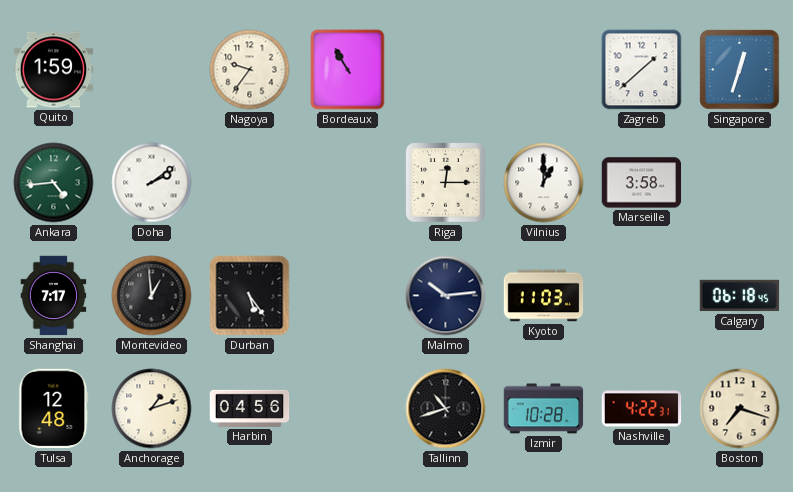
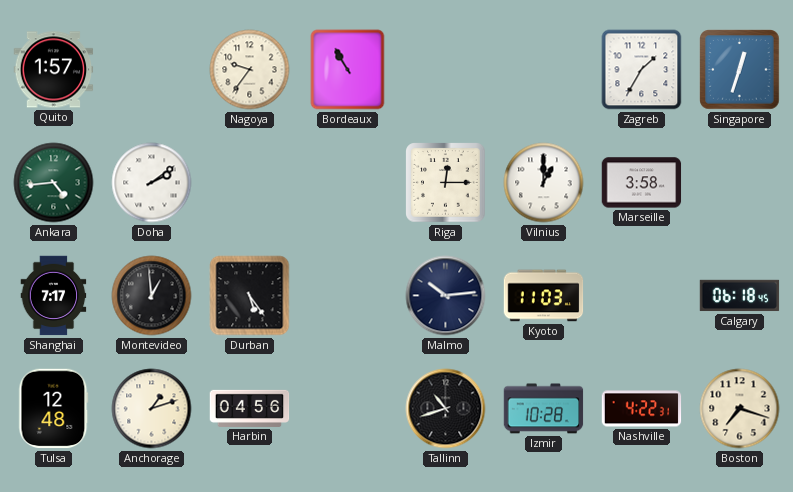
Quito: 1:59 -> 1:57
Zagreb: 1:38 -> 1:35
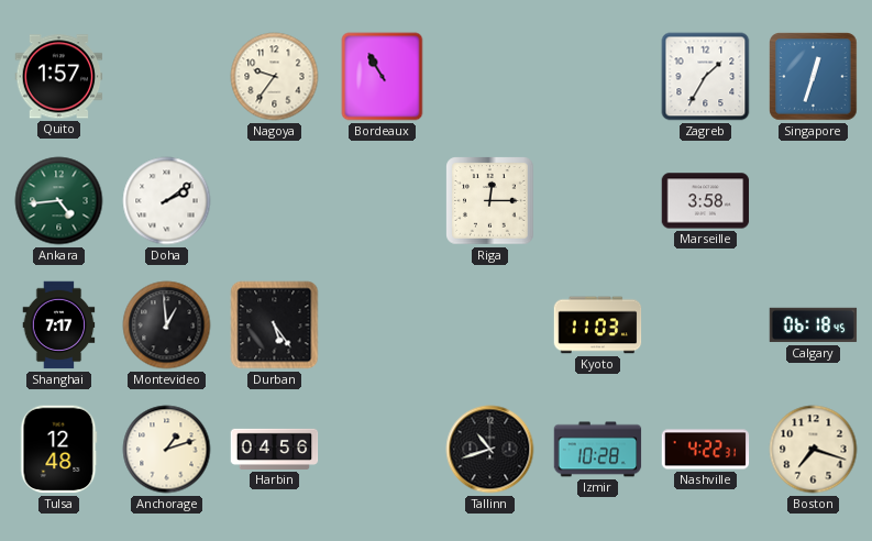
Vilnius: 1:00 -> none
Malmo: 10:14 -> none
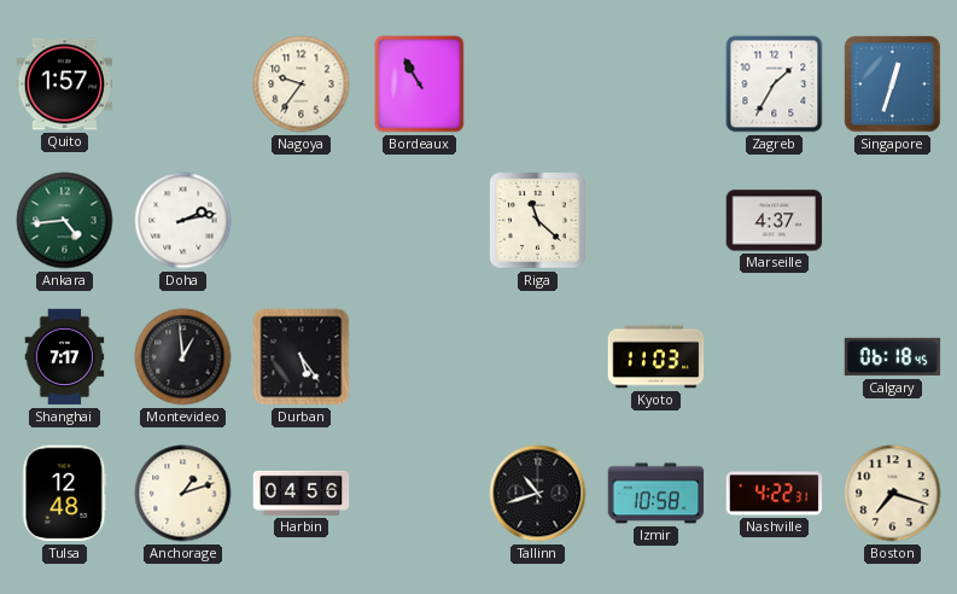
Doha: 2:09 -> 2:13
Riga: 12:15 -> 11:22
Marseille: 3:58 -> 4:37
Izmir: 10:28 -> 10:58
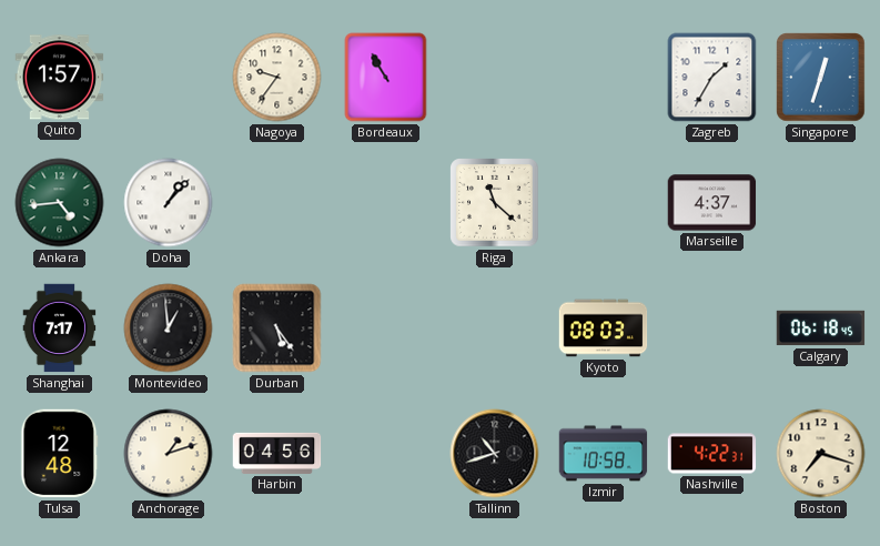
Doha: 2:13 -> 1:07
Kyoto: 11:03 -> 08:03
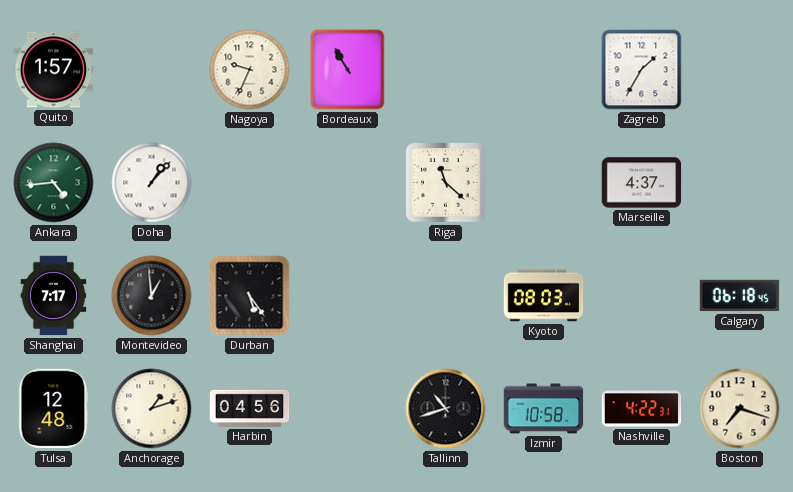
Nagoya: 9:36 -> 9:34
Singapore: 12:33 -> none
